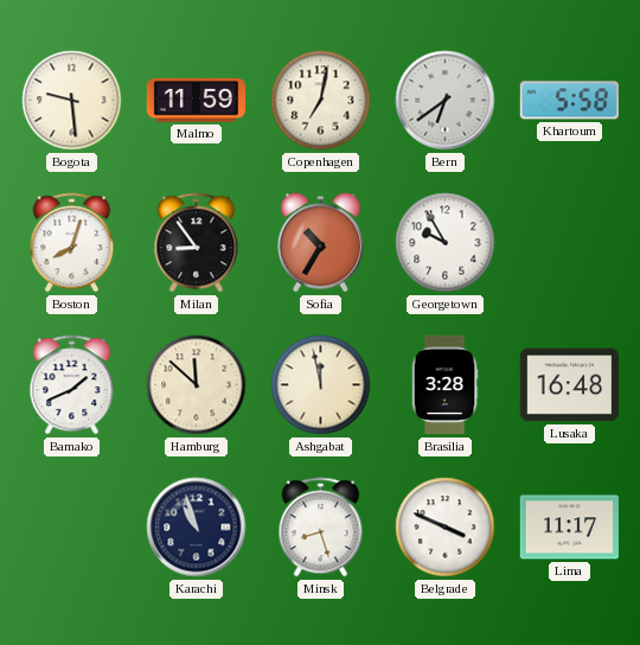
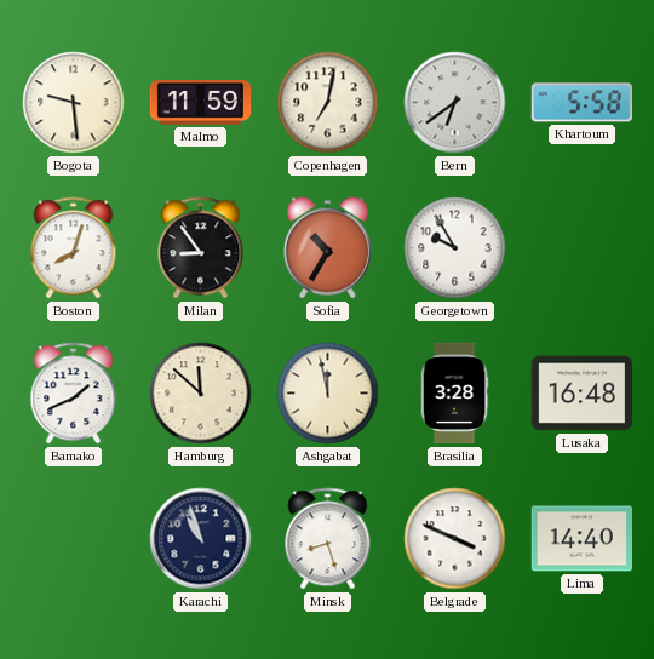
Lima: 11:17 -> 14:40
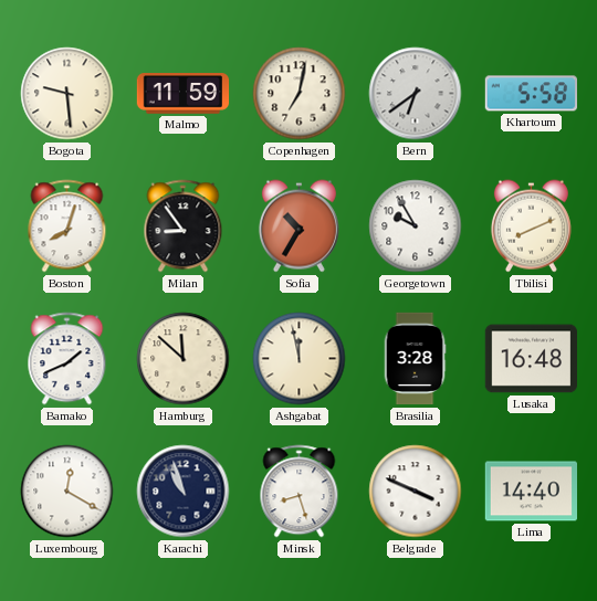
Tbilisi: none -> 8:11
Luxembourg: none -> 12:20
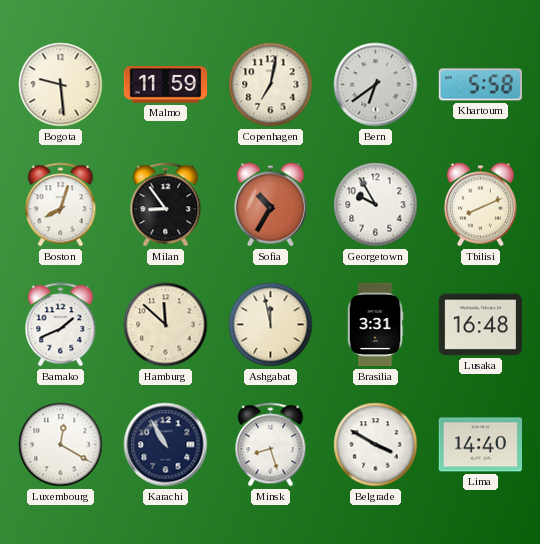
Brasilia: 3:28 -> 3:31
Karachi: 10:57 -> 10:55
Belgrade: 3:49 -> 3:50
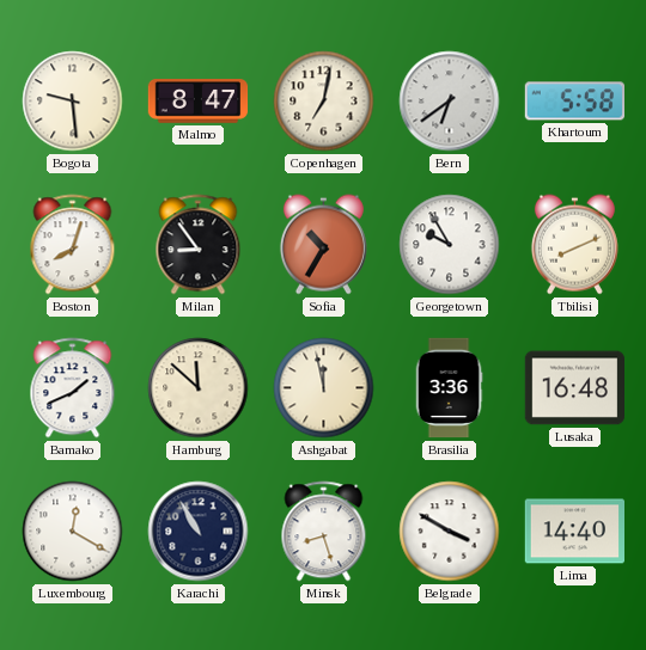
Malmo: 11:59 -> 8:47
Brasilia: 3:31 -> 3:36
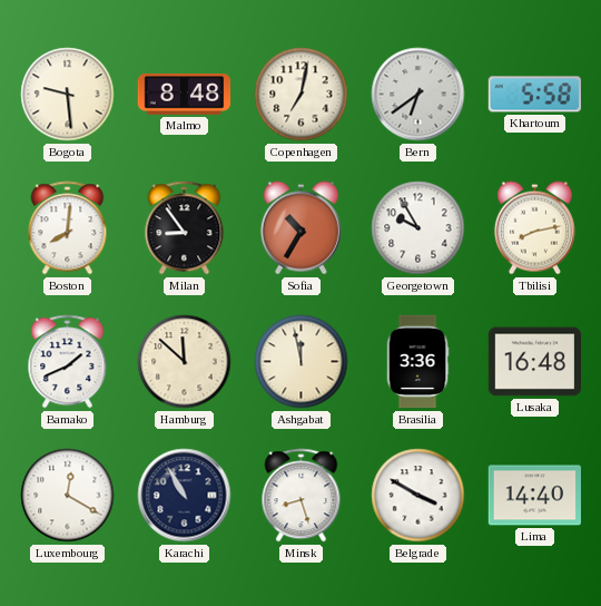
Malmo: 8:47 -> 8:48
Boston: 8:03 -> 8:01
Tbilisi: 8:11 -> 8:13
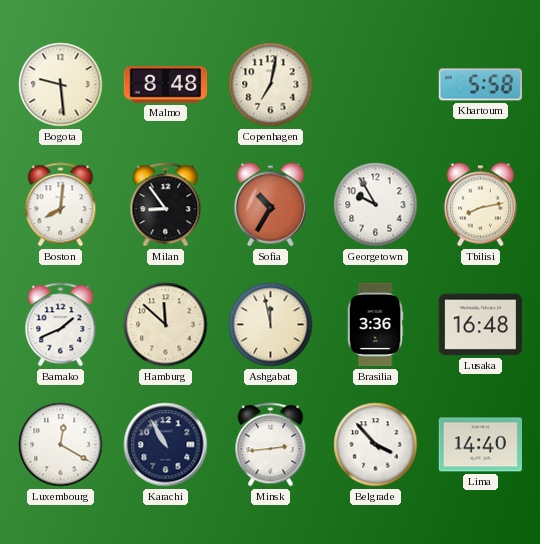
Bern: 6:39 -> none
Minsk: 8:27 -> 2:44
Belgrade: 3:50 -> 3:53
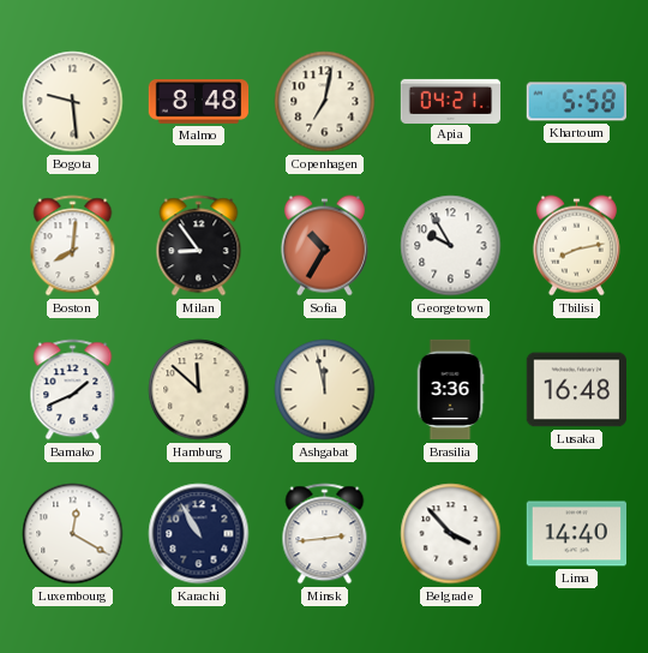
Apia: none -> 04:21
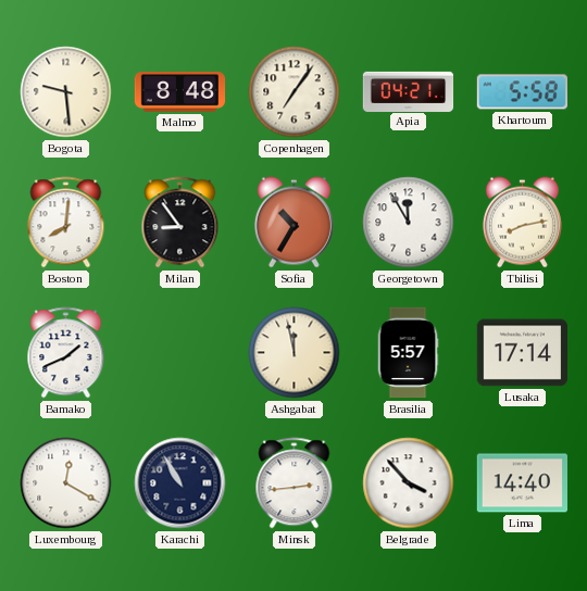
Copenhagen: 7:02 -> 7:06
Georgetown: 9:55 -> 11:55
Hamburg: 11:52 -> none
Brasilia: 3:36 -> 5:57
Lusaka: 16:48 -> 17:14
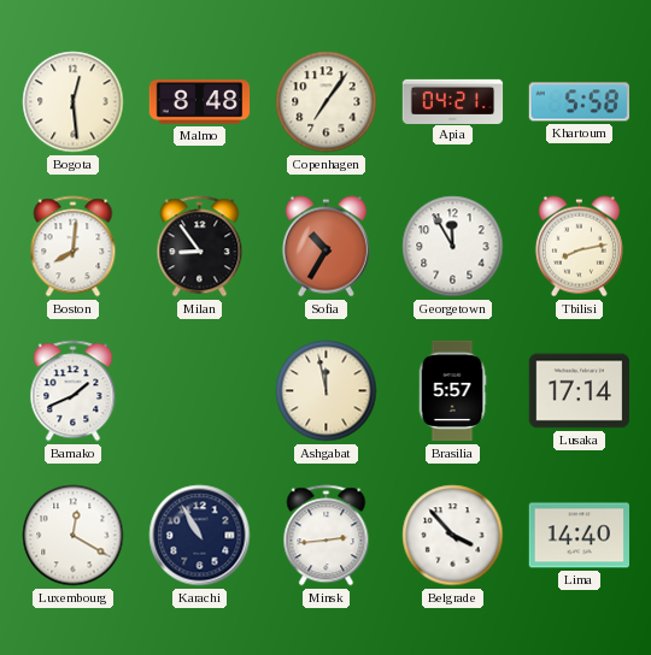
Bogota: 9:29 -> 12:29
